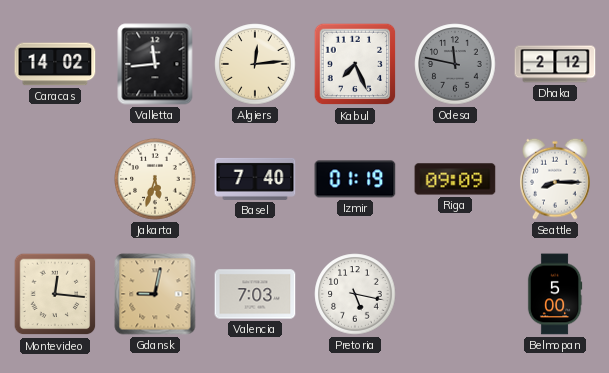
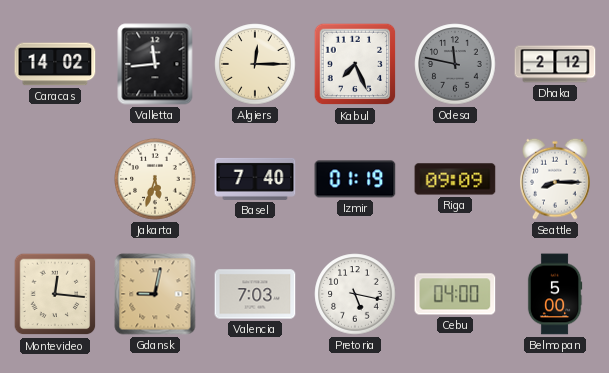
Algiers: 12:14 -> 12:15
Cebu: none -> 04:00
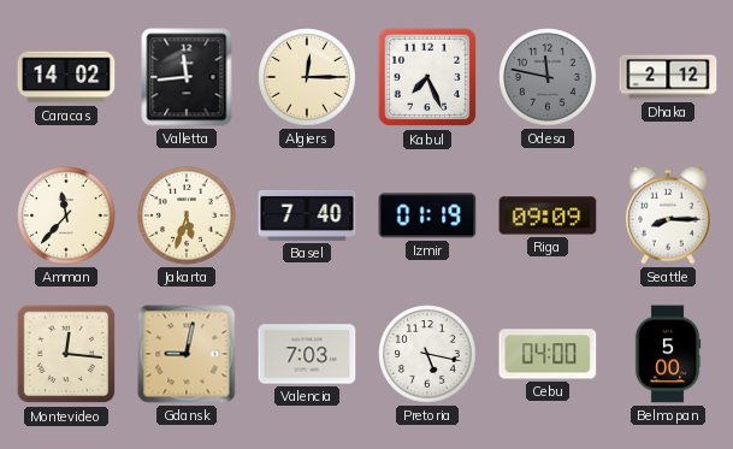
Amman: none -> 11:37
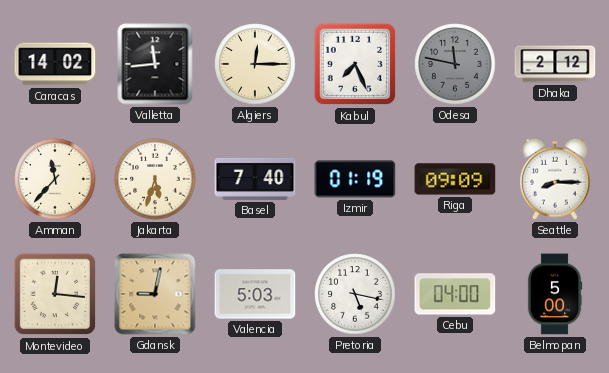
Valencia: 7:03 -> 5:03
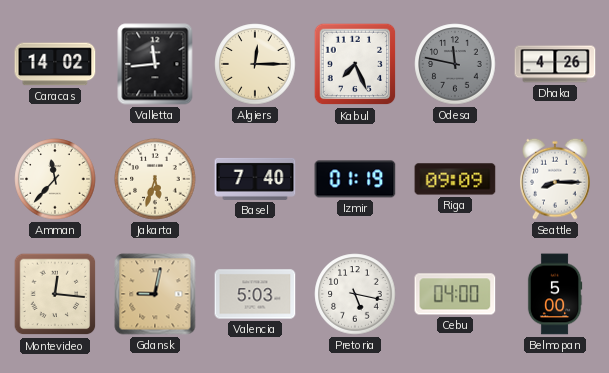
Dhaka: 2:12 -> 4:26
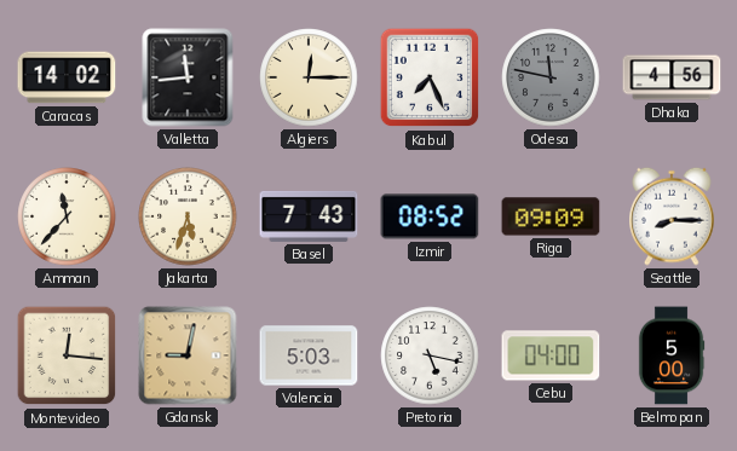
Dhaka: 4:26 -> 4:56
Basel: 7:40 -> 7:43
Izmir: 01:19 -> 08:52
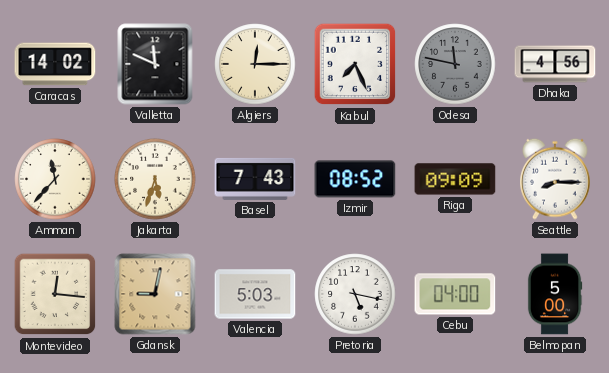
Valletta: 11:44 -> 11:49
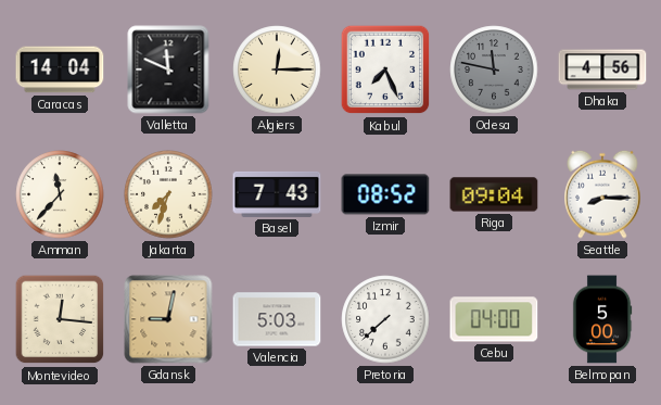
Caracas: 14:02 -> 14:04
Jakarta: 5:33 -> 7:33
Riga: 09:09 -> 09:04
Pretoria: 5:17 -> 7:38
